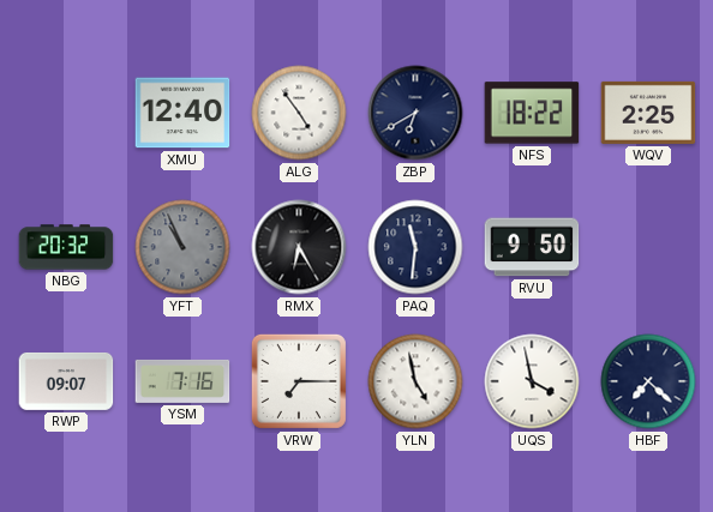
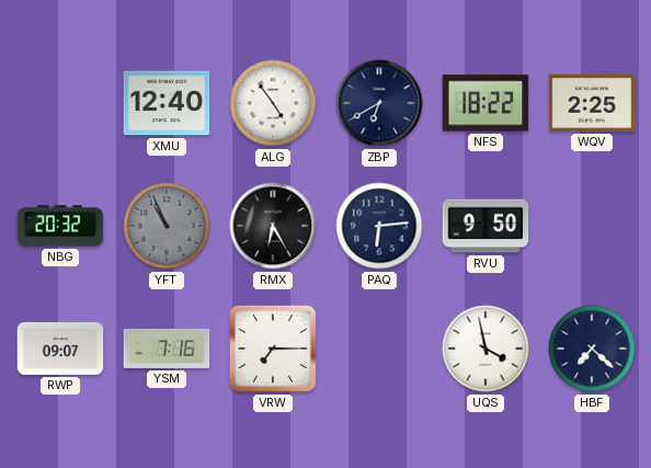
PAQ: 11:31 -> 6:14
YLN: 4:58 -> none
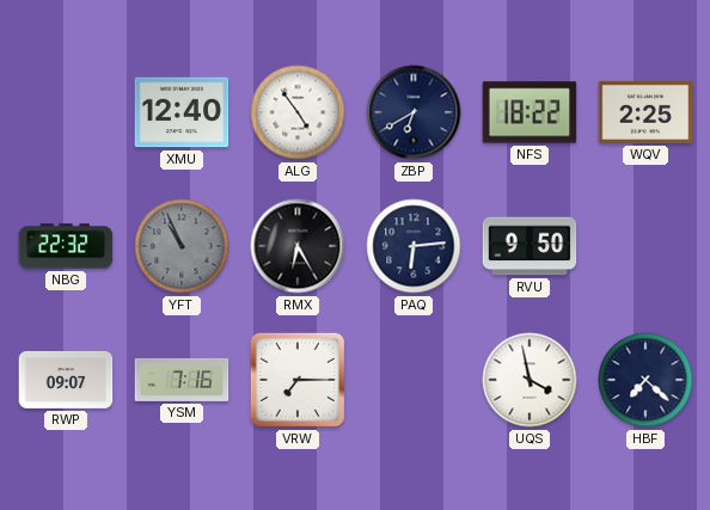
NBG: 20:32 -> 22:32
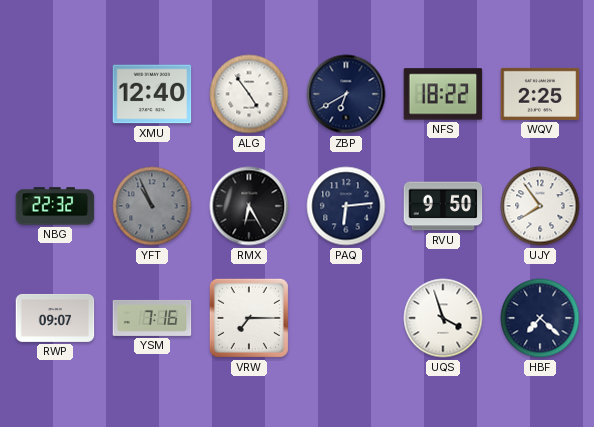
UJY: none -> 7:54
UQS: 3:58 -> 3:57
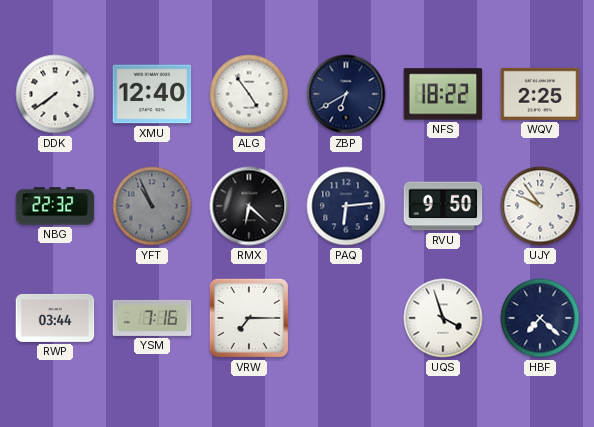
DDK: none -> 7:39
RMX: 6:25 -> 6:22
UJY: 7:54 -> 9:54
RWP: 09:07 -> 03:44
